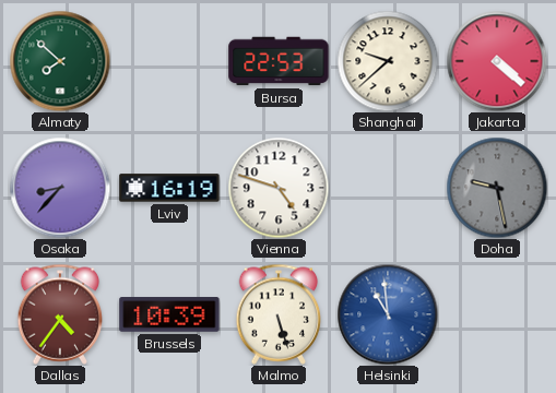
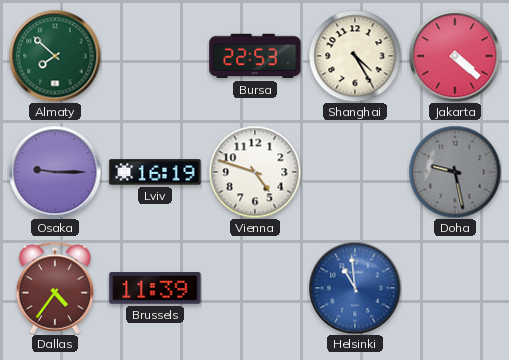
Shanghai: 9:38 -> 4:25
Osaka: 8:37 -> 9:15
Brussels: 10:39 -> 11:39
Malmo: 5:27 -> none
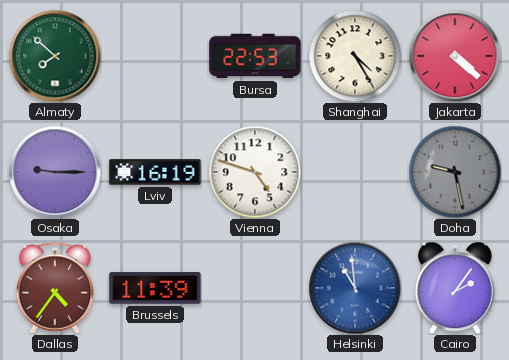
Cairo: none -> 2:06
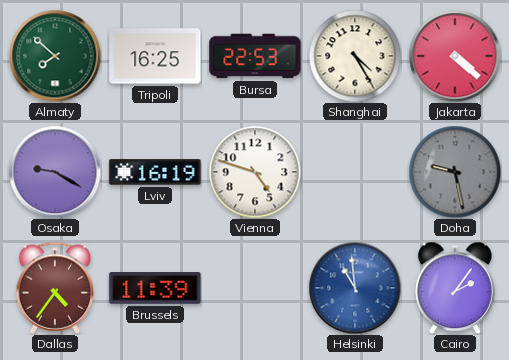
Tripoli: none -> 16:25
Osaka: 9:15 -> 9:20
